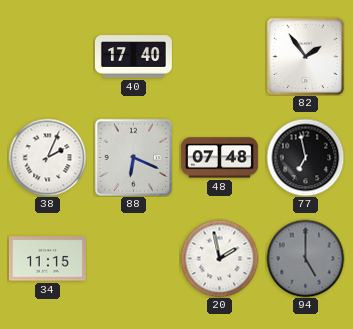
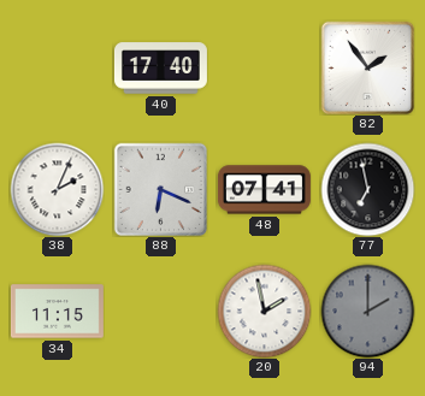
48: 07:48 -> 07:41
94: 5:00 -> 2:00
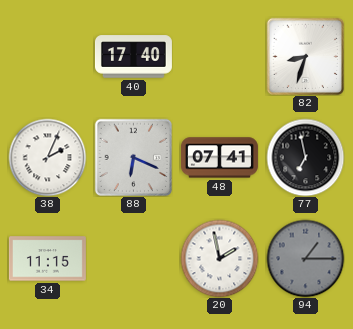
82: 1:54 -> 8:33
94: 2:00 -> 1:15
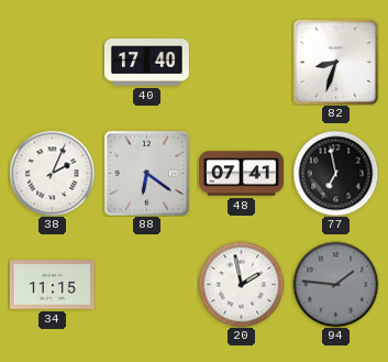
88: 6:19 -> 6:21
94: 1:15 -> 1:46
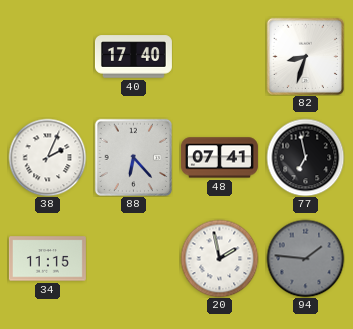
88: 6:21 -> 6:23
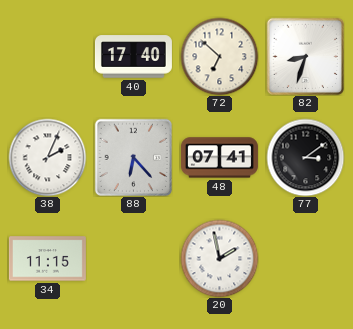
72: none -> 6:52
77: 6:58 -> 3:09
94: 1:46 -> none
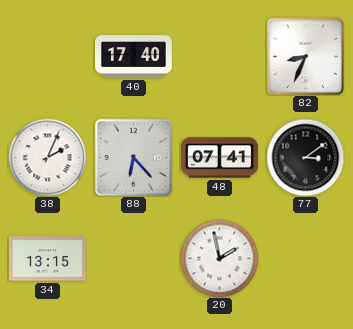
72: 6:52 -> none
82: 8:33 -> 8:34
34: 11:15 -> 13:15
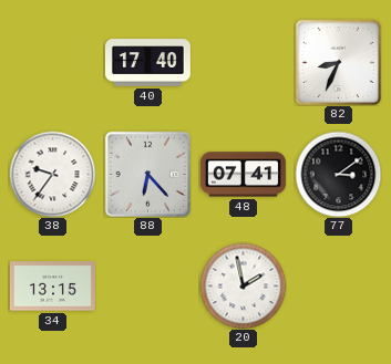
38: 2:04 -> 9:36
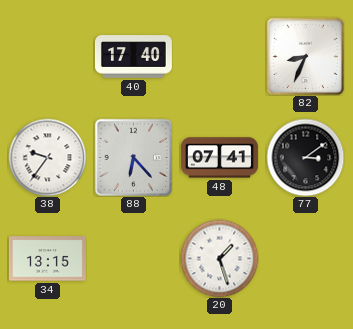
20: 1:58 -> 1:27
